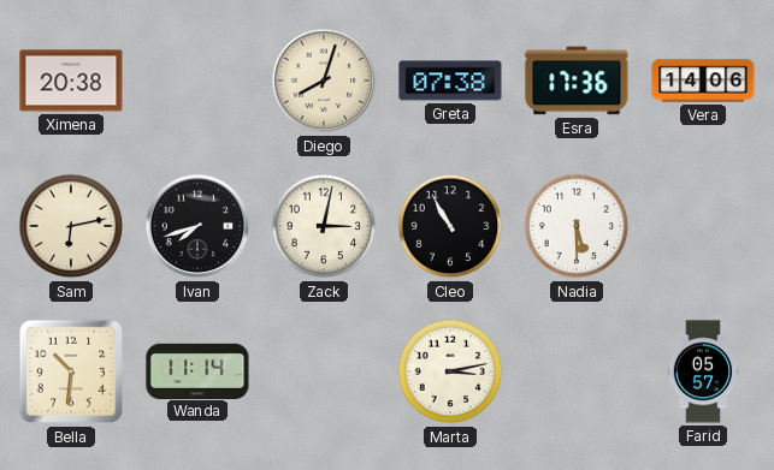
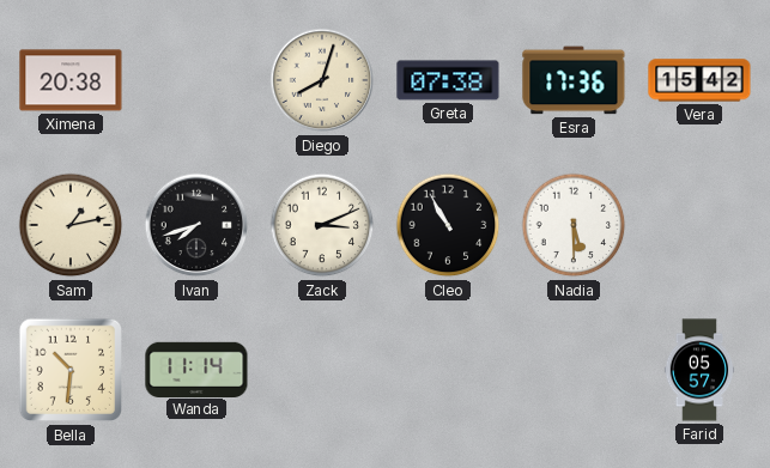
Vera: 14:06 -> 15:42
Sam: 6:13 -> 1:13
Zack: 3:02 -> 3:11
Marta: 3:13 -> none
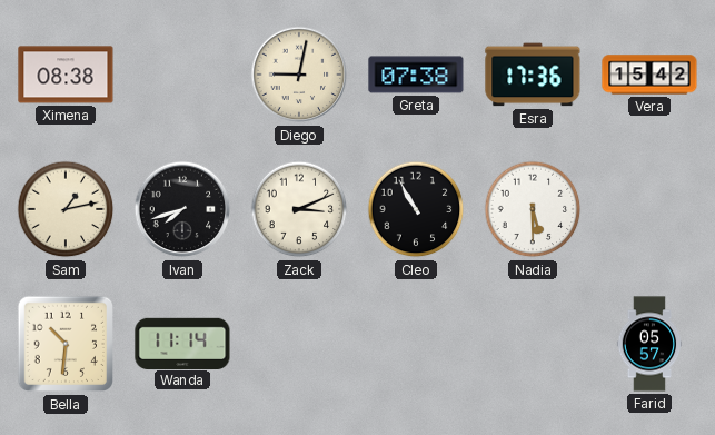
Ximena: 20:38 -> 08:38
Diego: 8:03 -> 9:02
